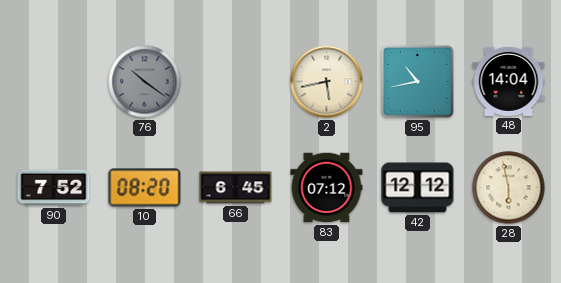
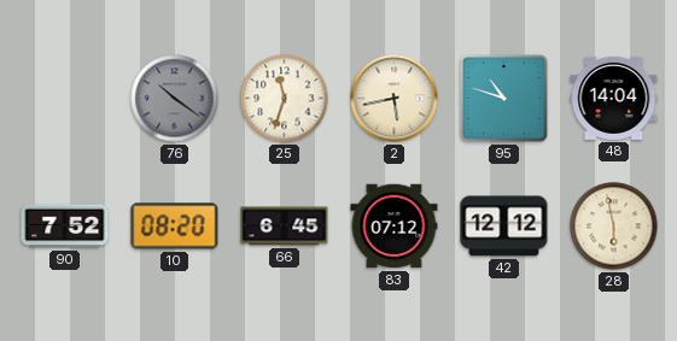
25: none -> 11:33
95: 10:43 -> 10:48
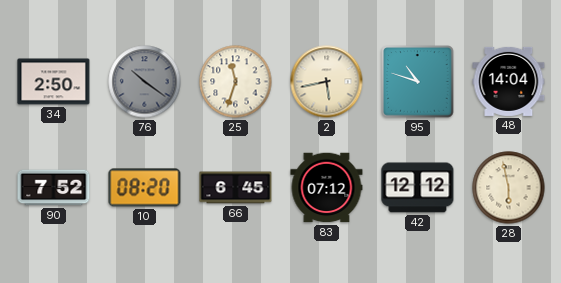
34: none -> 2:50
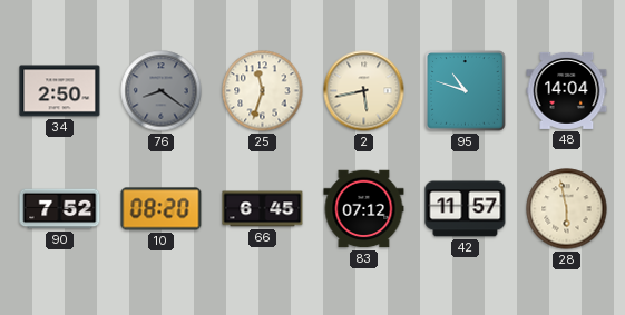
76: 10:21 -> 8:21
42: 12:12 -> 11:57
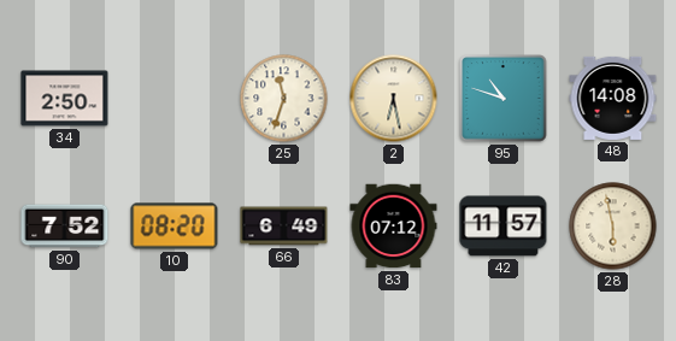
76: 8:21 -> none
2: 5:43 -> 6:28
48: 14:04 -> 14:08
66: 6:45 -> 6:49
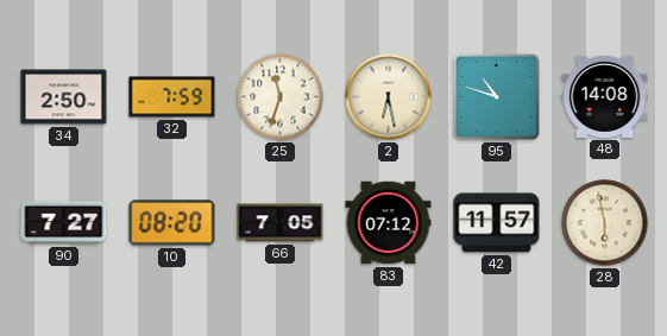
32: none -> 7:59
90: 7:52 -> 7:27
66: 6:49 -> 7:05
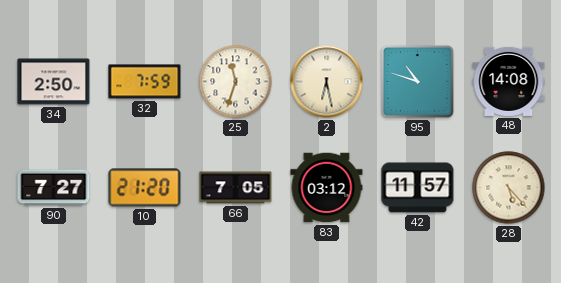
10: 08:20 -> 21:20
83: 07:12 -> 03:12
28: 5:58 -> 5:23
